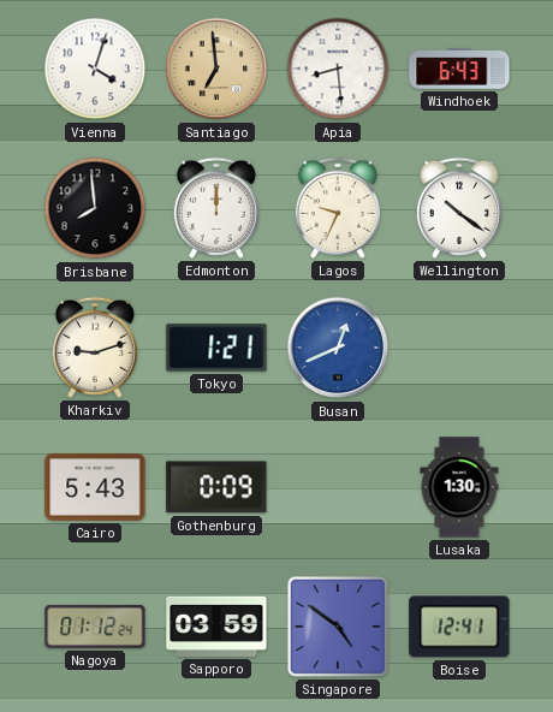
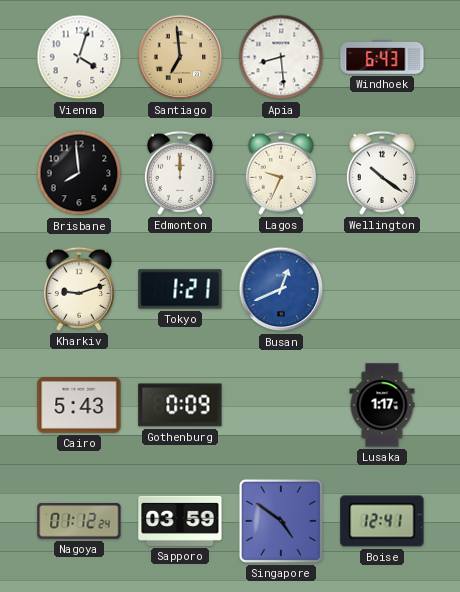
Lusaka: 1:30 -> 1:17
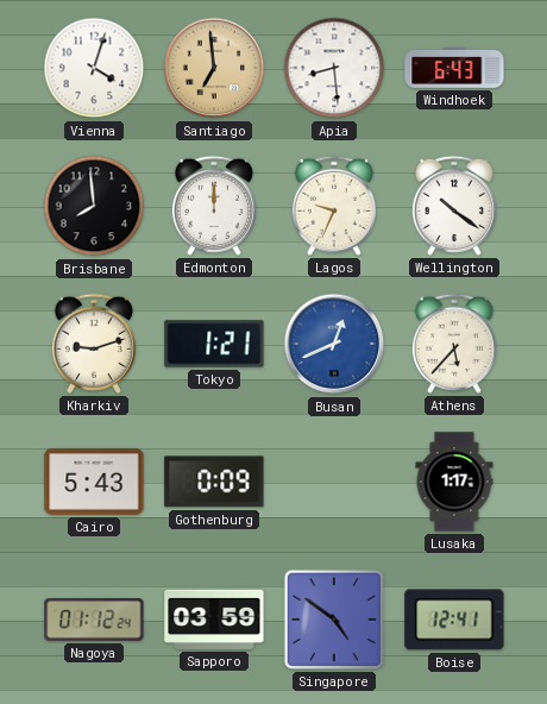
Athens: none -> 5:37
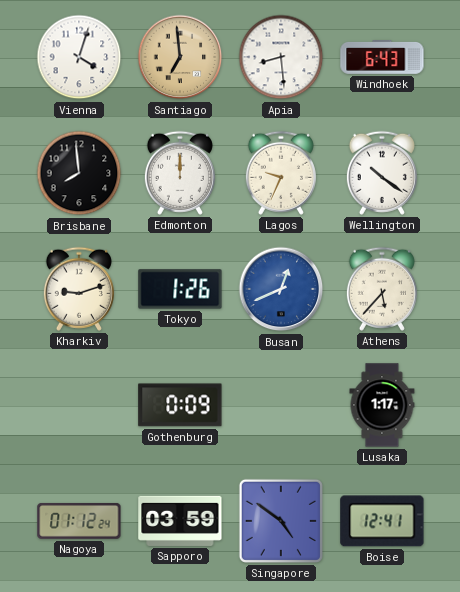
Tokyo: 1:21 -> 1:26
Cairo: 5:43 -> none
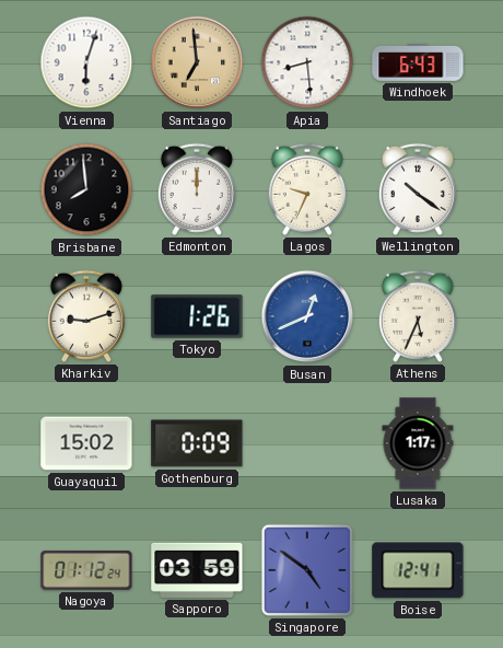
Vienna: 4:03 -> 6:03
Athens: 5:37 -> 5:34
Guayaquil: none -> 15:02
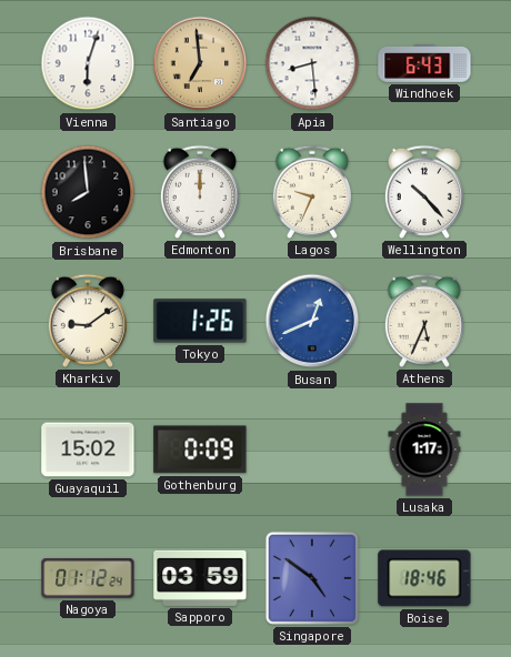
Wellington: 10:21 -> 10:23
Kharkiv: 9:12 -> 9:09
Boise: 12:41 -> 18:46
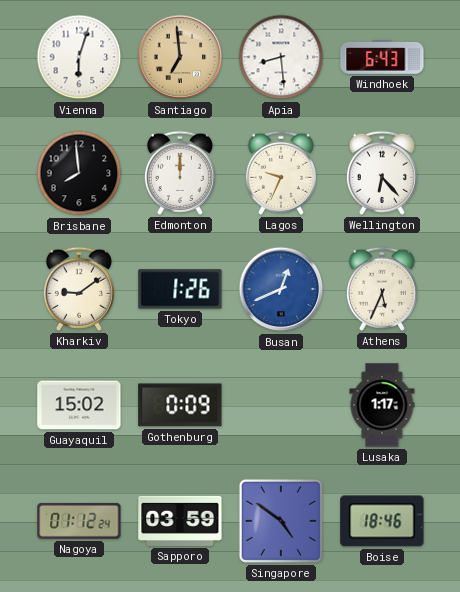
Wellington: 10:23 -> 6:23
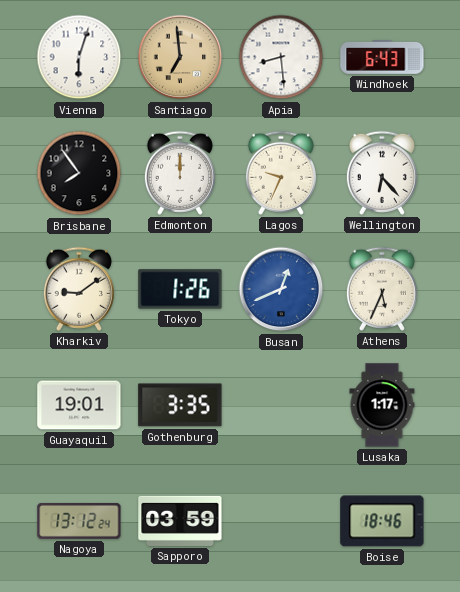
Brisbane: 7:59 -> 7:54
Guayaquil: 15:02 -> 19:01
Gothenburg: 0:09 -> 3:35
Nagoya: 01:12 -> 13:12
Singapore: 4:51 -> none
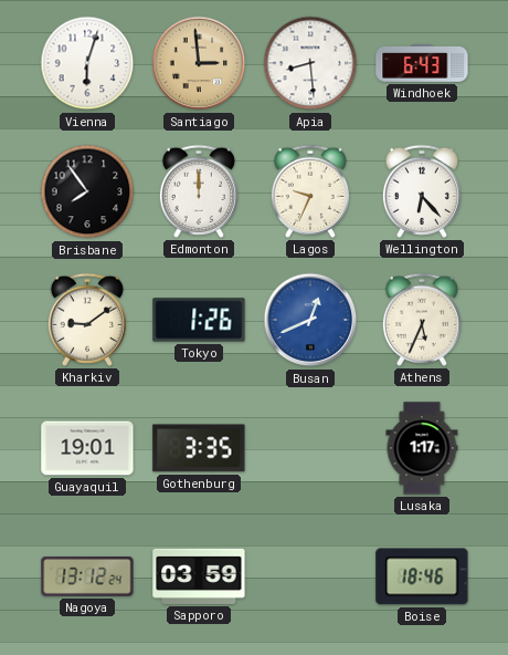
Santiago: 6:59 -> 2:59
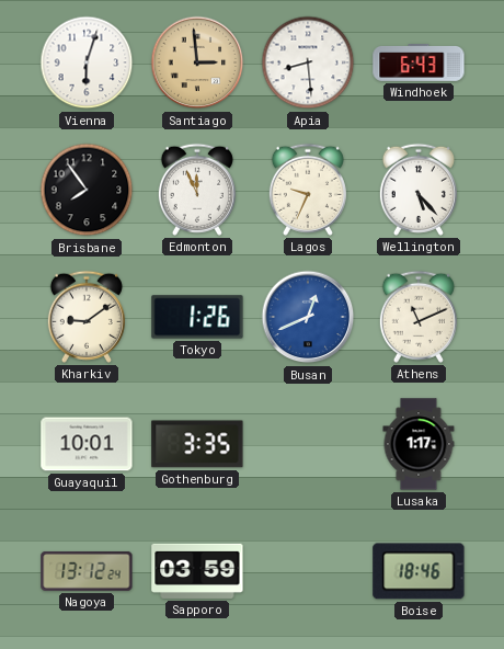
Edmonton: 12:00 -> 11:56
Wellington: 6:23 -> 5:23
Athens: 5:34 -> 11:11
Guayaquil: 19:01 -> 10:01
